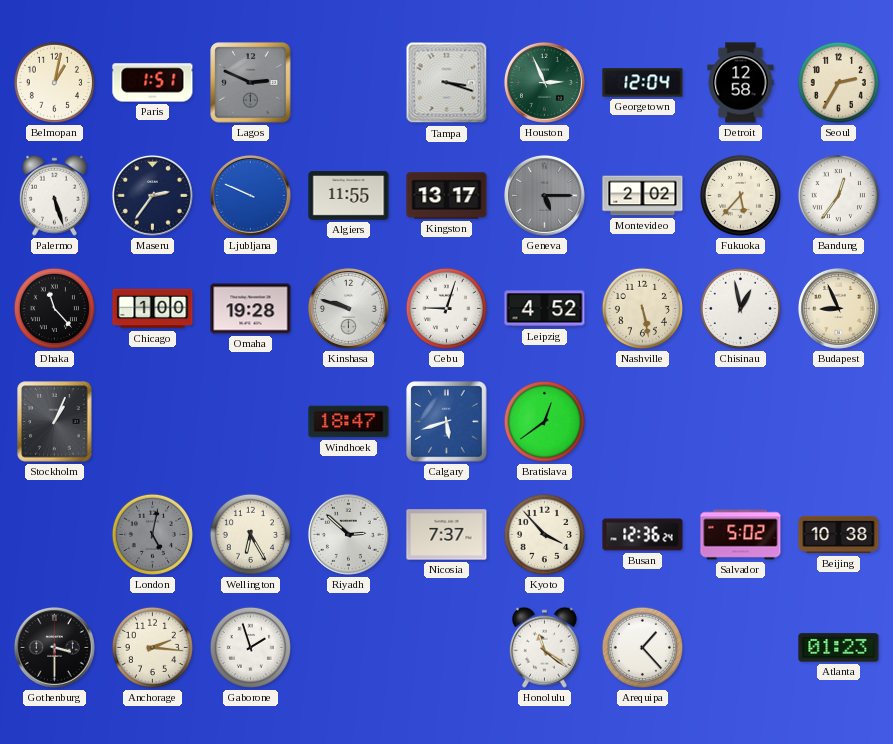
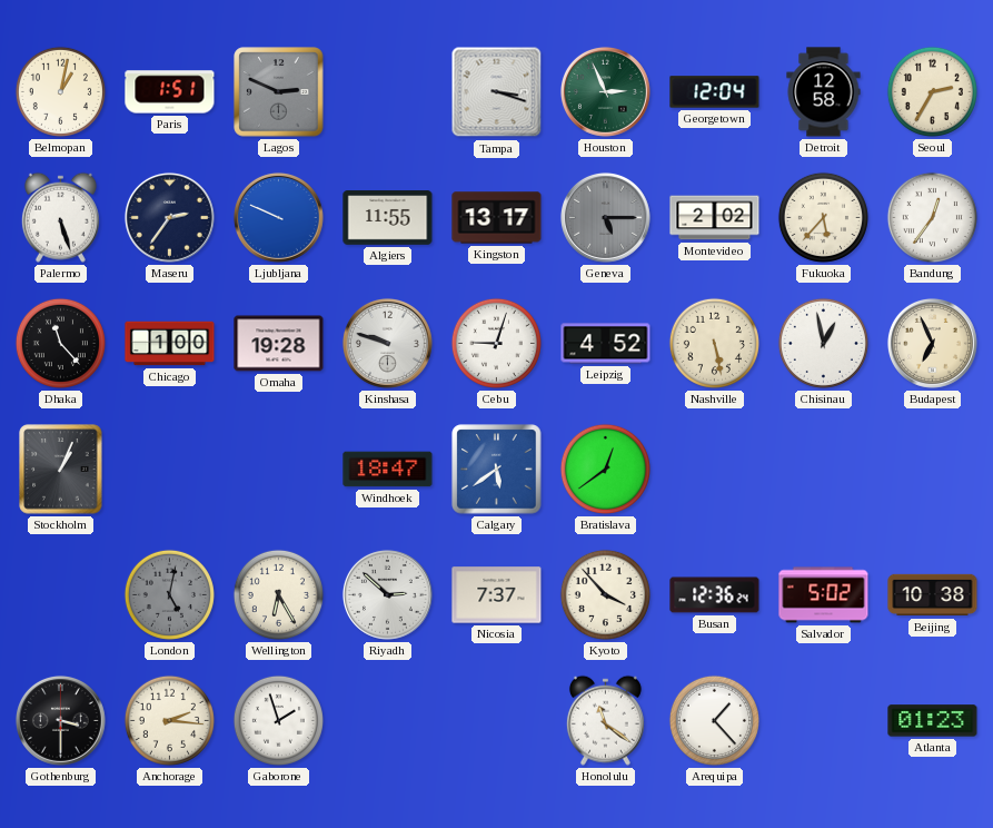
Budapest: 8:56 -> 6:56
Calgary: 5:42 -> 5:39
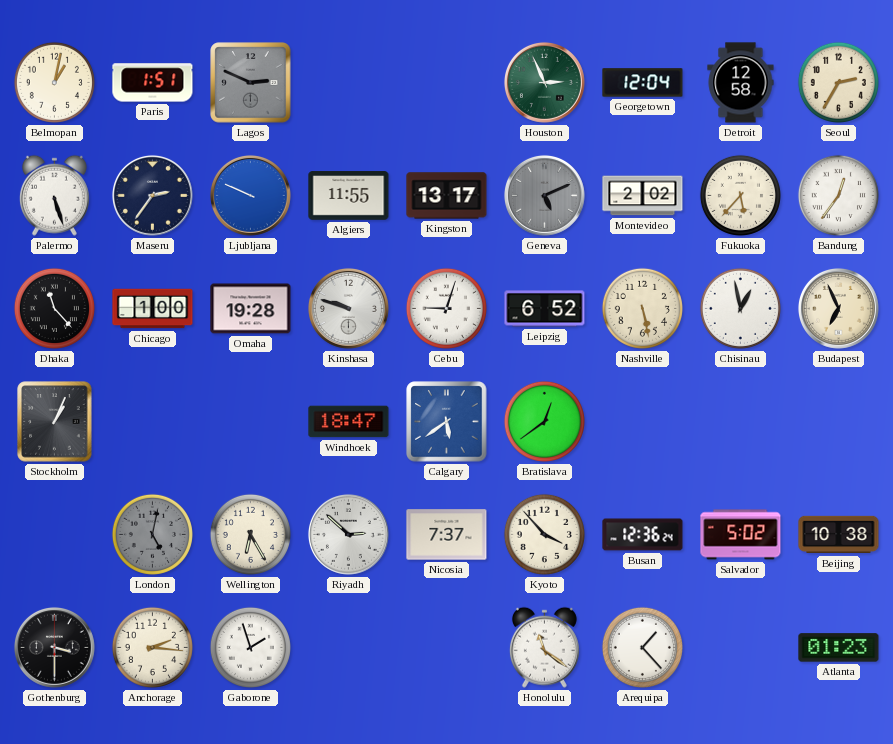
Tampa: 3:18 -> none
Geneva: 5:15 -> 5:11
Leipzig: 4:52 -> 6:52
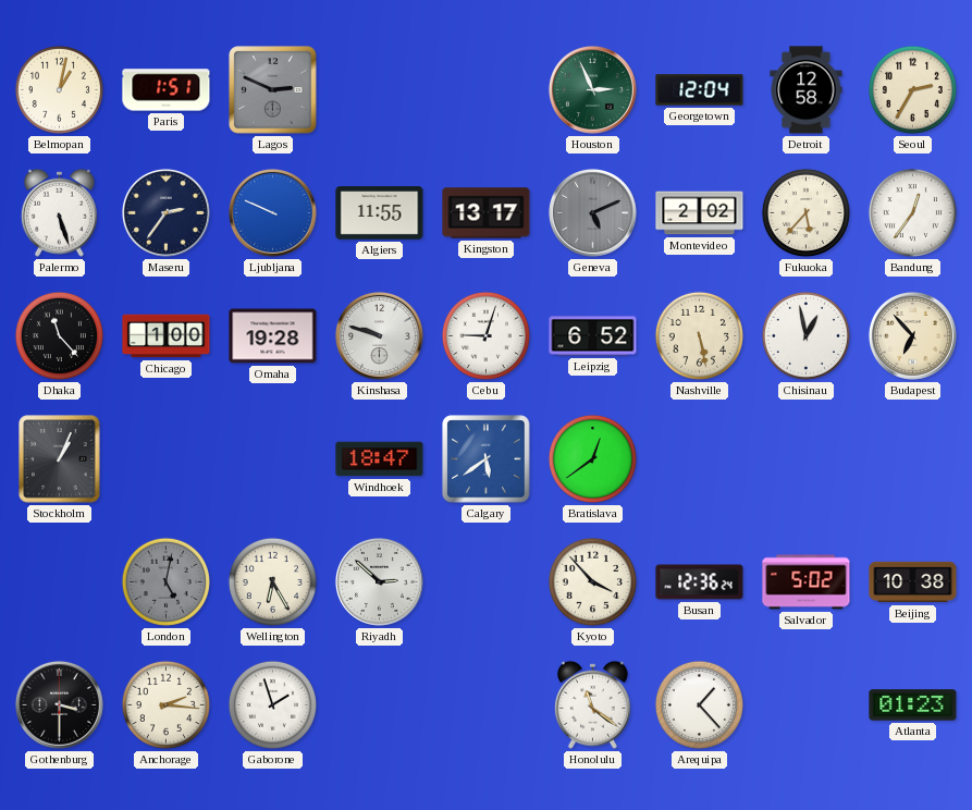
Budapest: 6:56 -> 6:53
Nicosia: 7:37 -> none
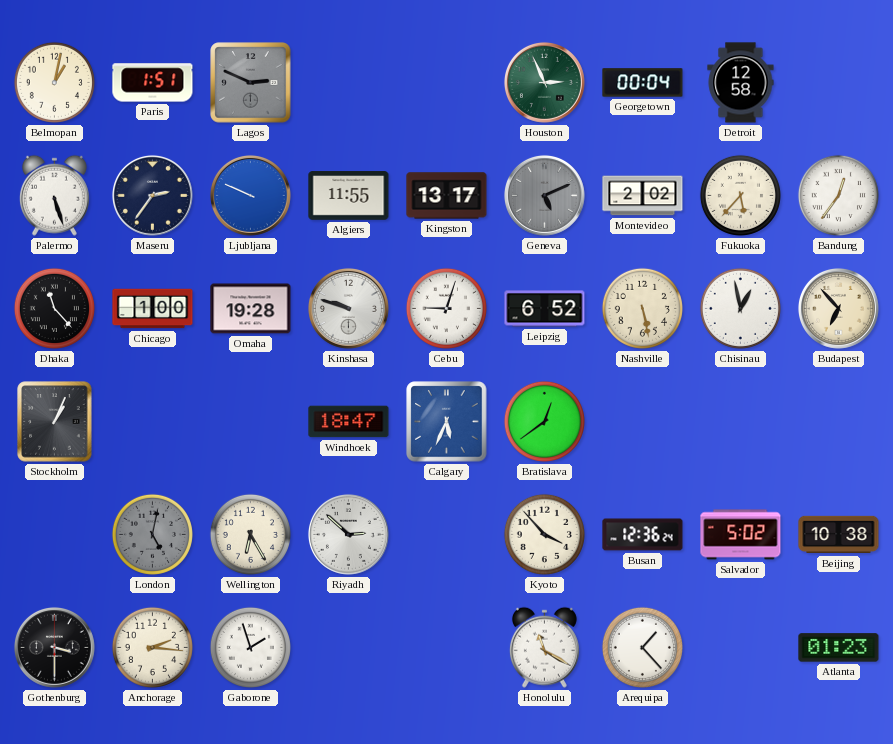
Georgetown: 12:04 -> 00:04
Seoul: 2:35 -> none
Calgary: 5:39 -> 5:34
Honolulu: 11:21 -> 11:20
